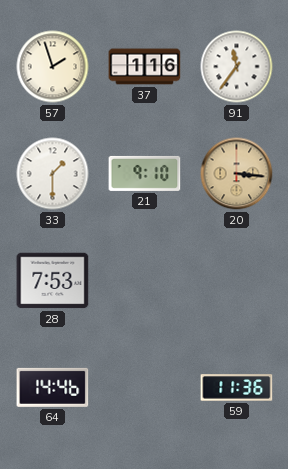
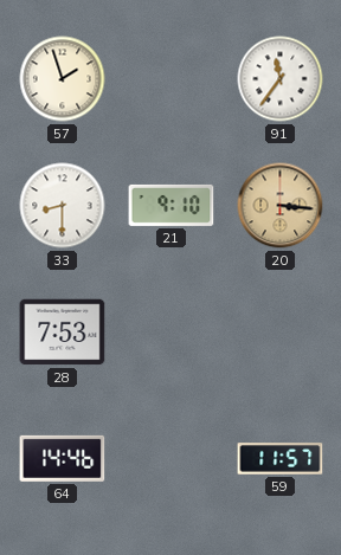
37: 1:16 -> none
33: 1:30 -> 8:30
59: 11:36 -> 11:57
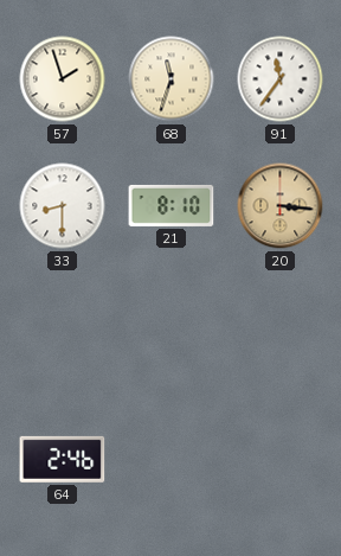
68: none -> 11:33
21: 9:10 -> 8:10
28: 7:53 -> none
64: 14:46 -> 2:46
59: 11:57 -> none
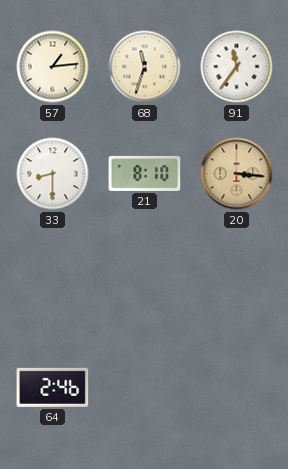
57: 1:57 -> 1:14
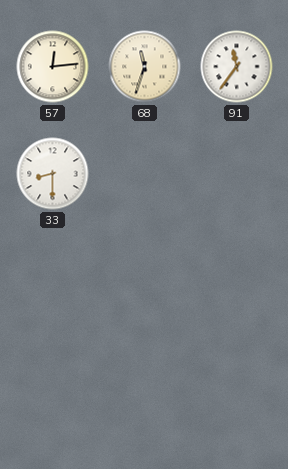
57: 1:14 -> 12:14
21: 8:10 -> none
20: 3:16 -> none
64: 2:46 -> none
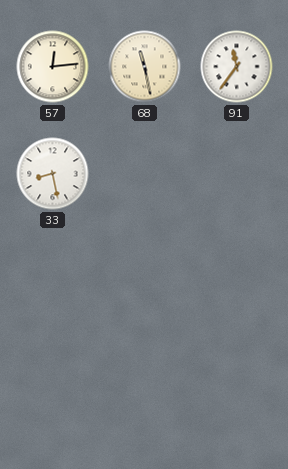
68: 11:33 -> 11:28
33: 8:30 -> 8:28
